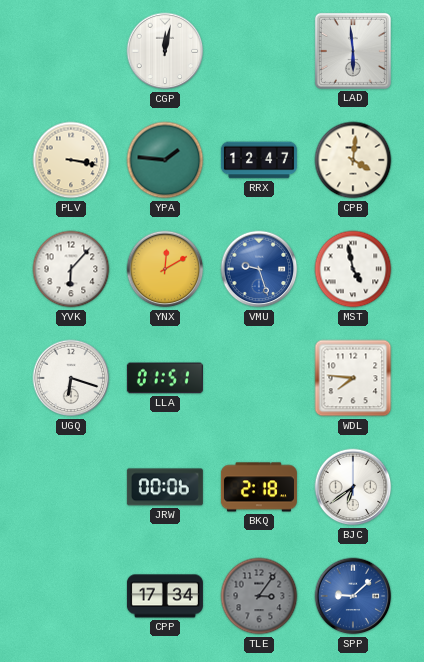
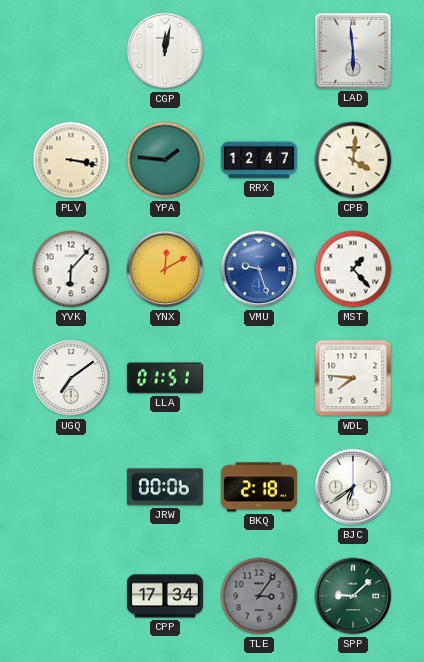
MST: 4:58 -> 1:23
UGQ: 6:18 -> 7:09
SPP dial: blue -> green
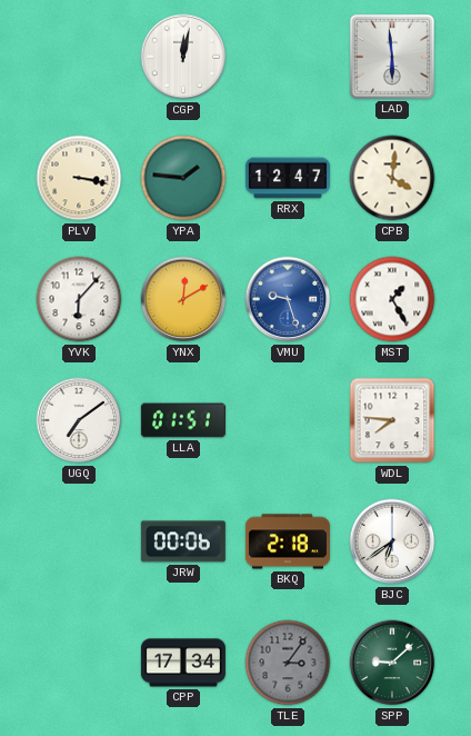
MST: 1:23 -> 1:25
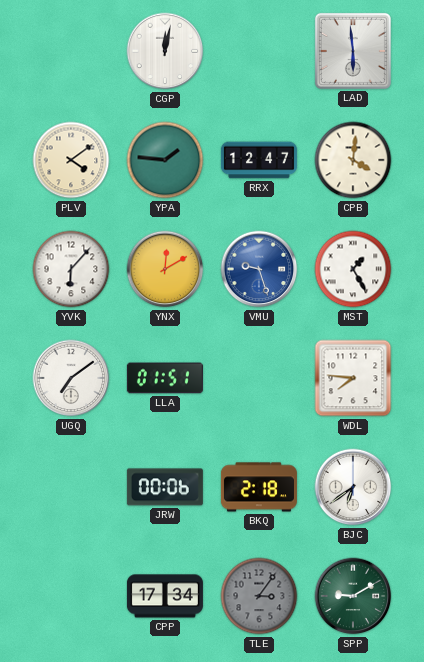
PLV: 3:17 -> 4:09
SPP: 9:08 -> 9:10
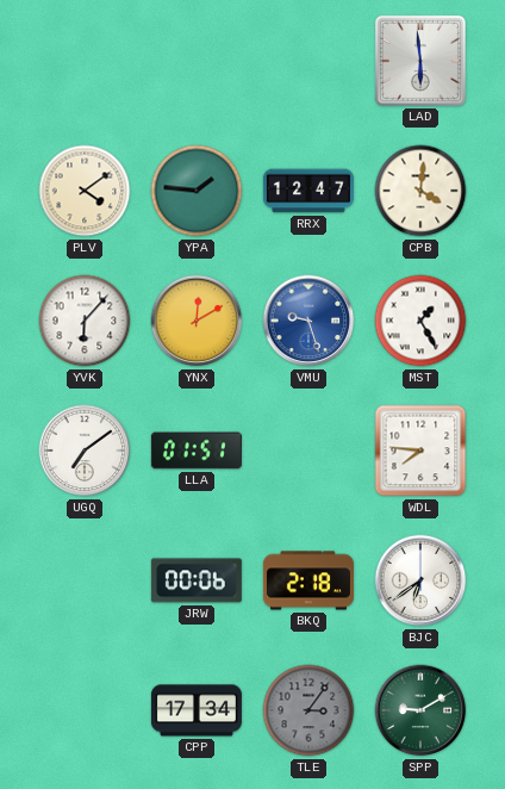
CGP: 12:02 -> none
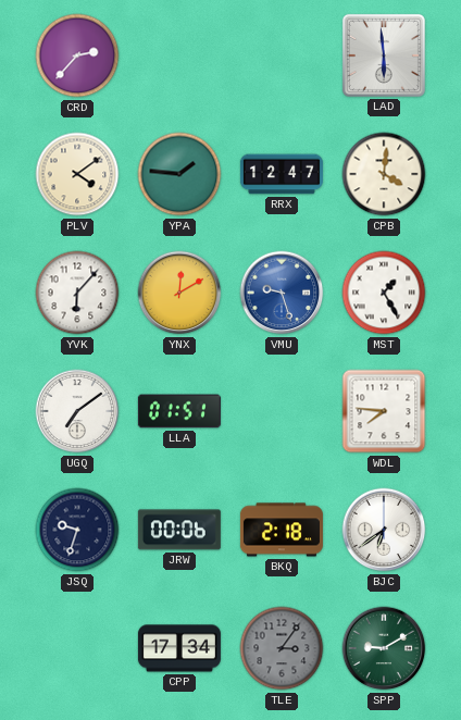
CRD: none -> 2:37
JSQ: none -> 9:33
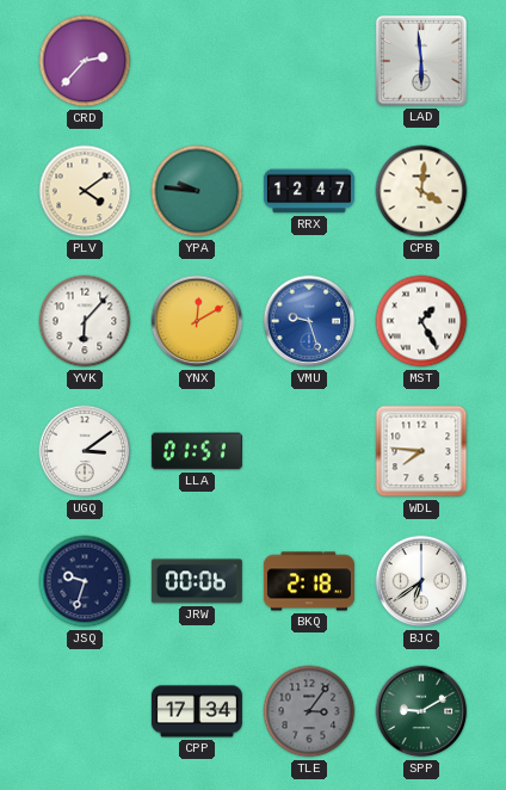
YPA: 1:46 -> 9:46
UGQ: 7:09 -> 3:09
